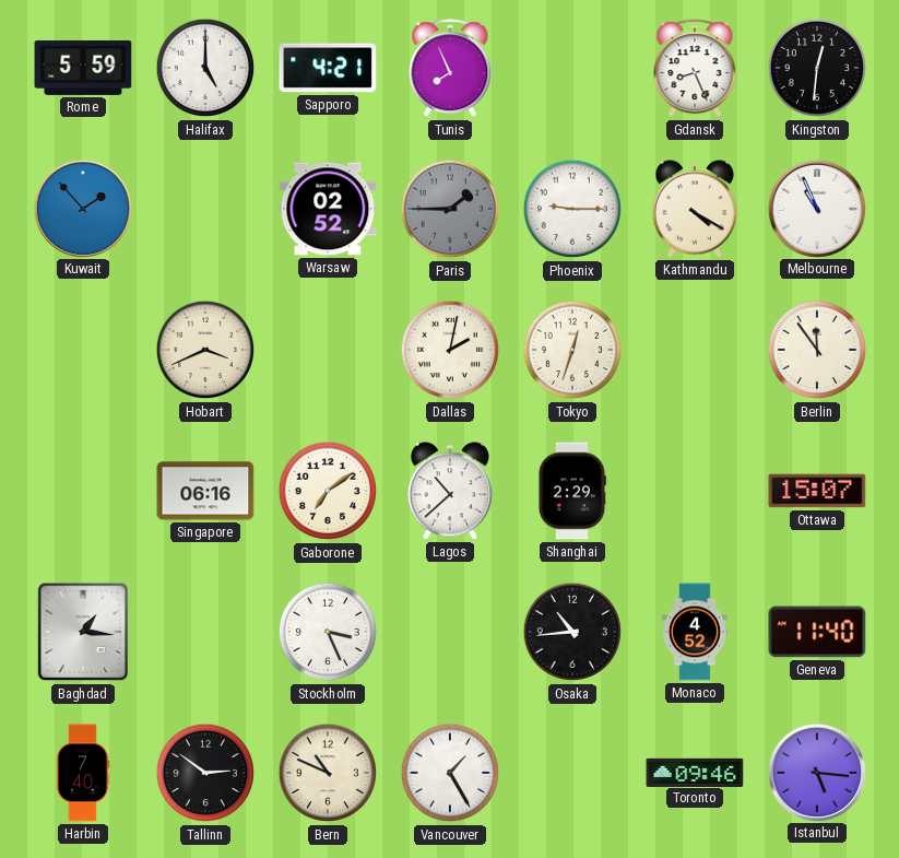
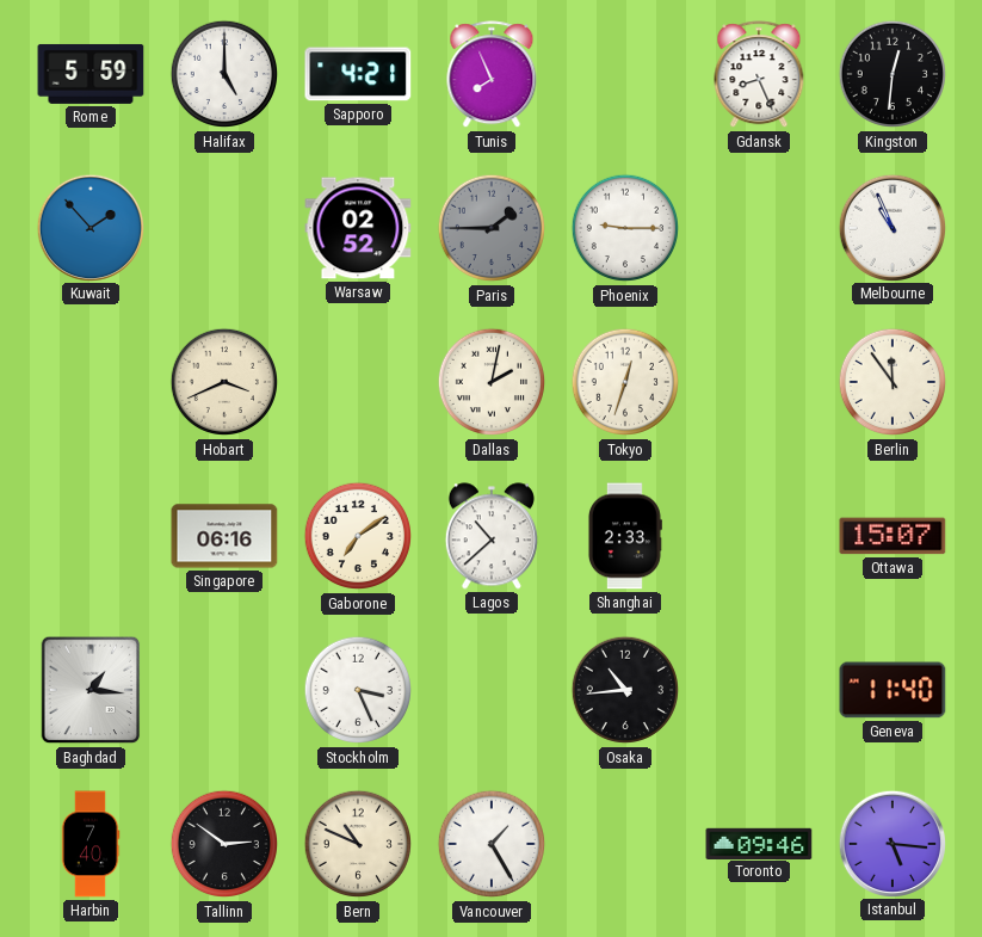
Kathmandu: 4:20 -> none
Shanghai: 2:29 -> 2:33
Monaco: 4:52 -> none
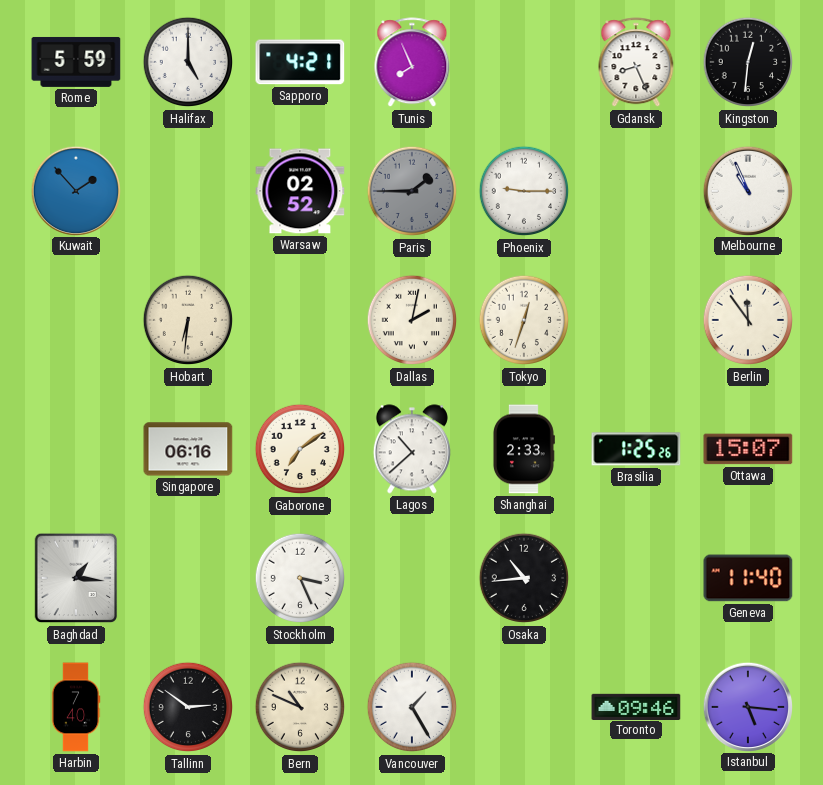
Hobart: 3:41 -> 6:31
Brasilia: none -> 1:25
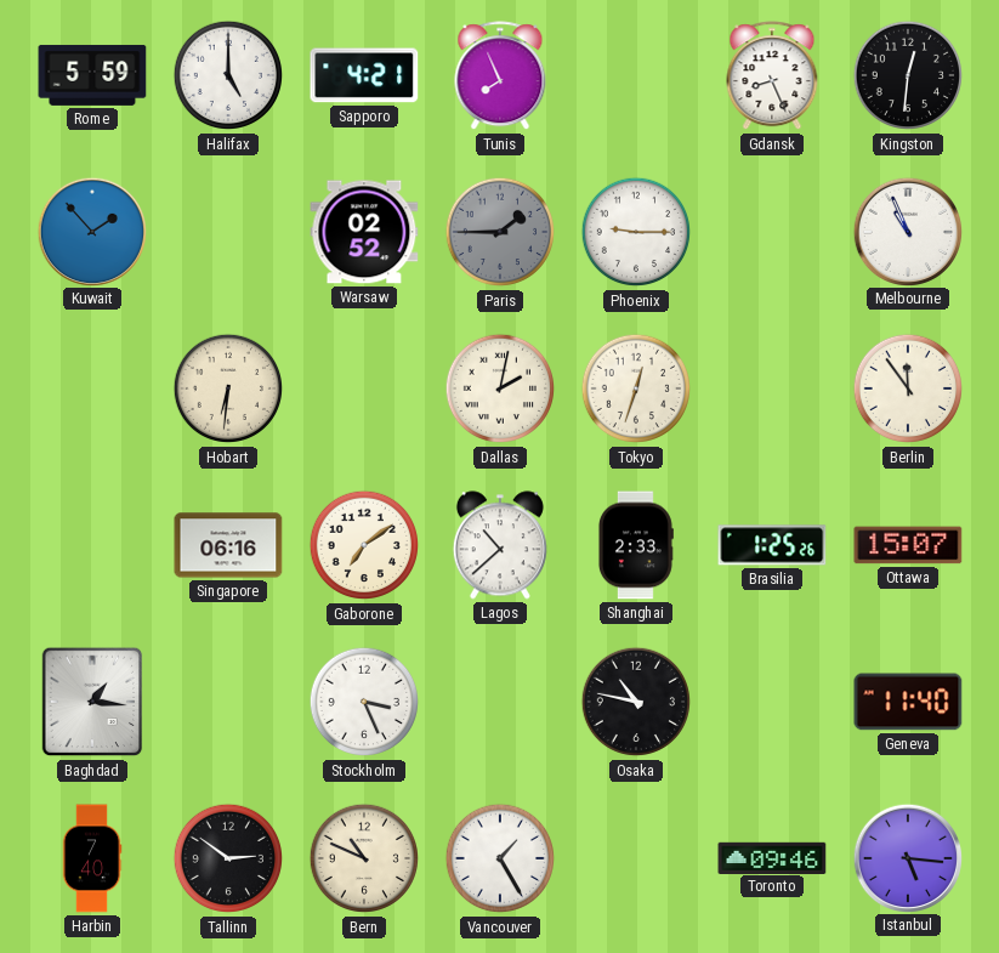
Osaka: 10:44 -> 10:47
